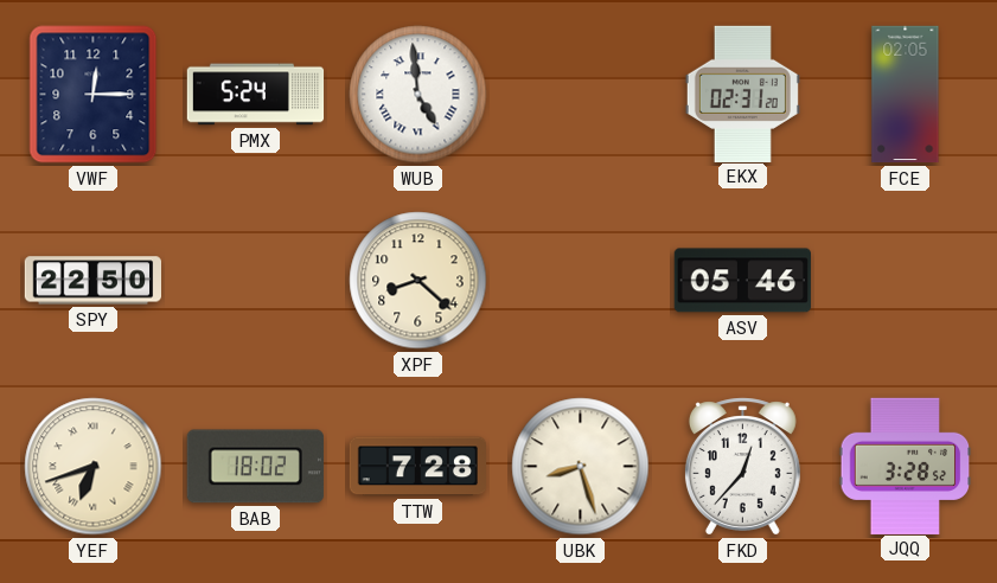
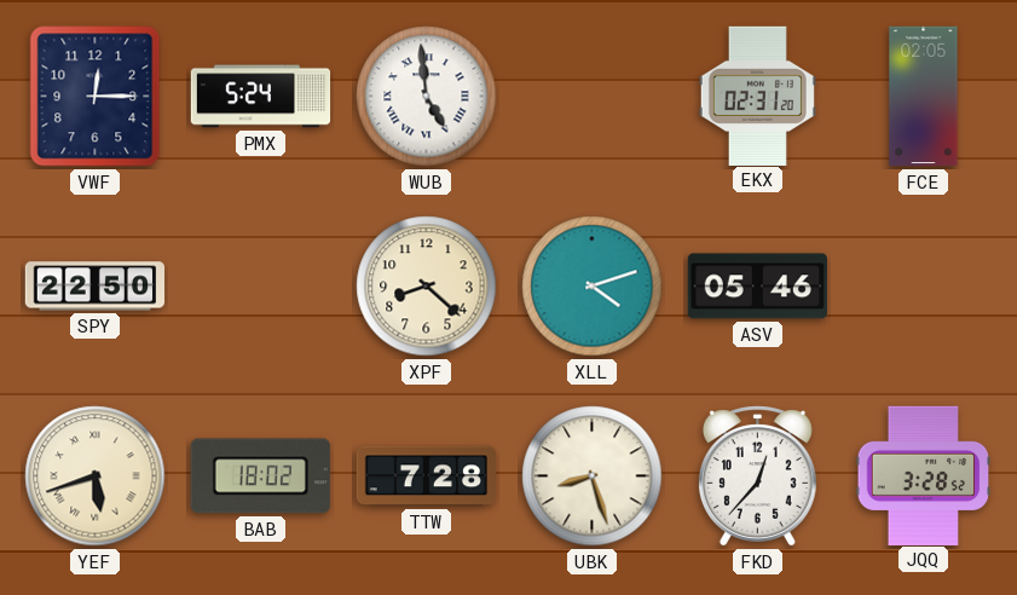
XLL: none -> 4:12
YEF: 6:42 -> 5:42
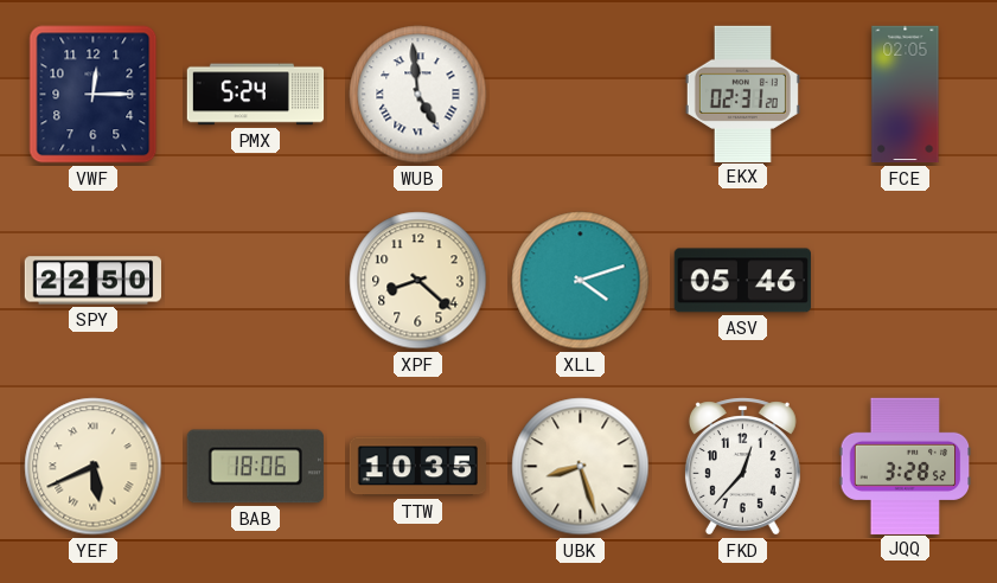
YEF: 5:42 -> 5:41
BAB: 18:02 -> 18:06
TTW: 7:28 -> 10:35
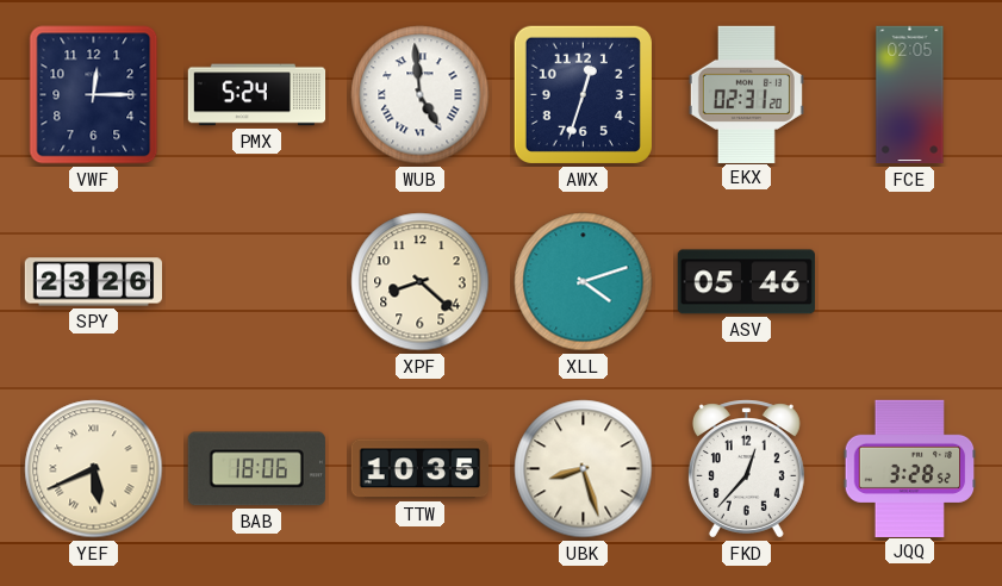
AWX: none -> 12:33
SPY: 22:50 -> 23:26
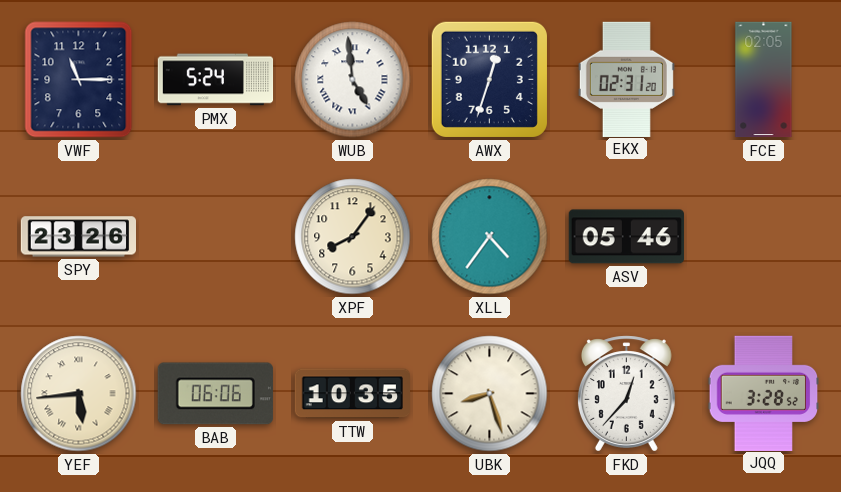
VWF: 12:15 -> 11:15
XPF: 8:22 -> 8:06
XLL: 4:12 -> 4:36
YEF: 5:41 -> 5:44
BAB: 18:06 -> 06:06
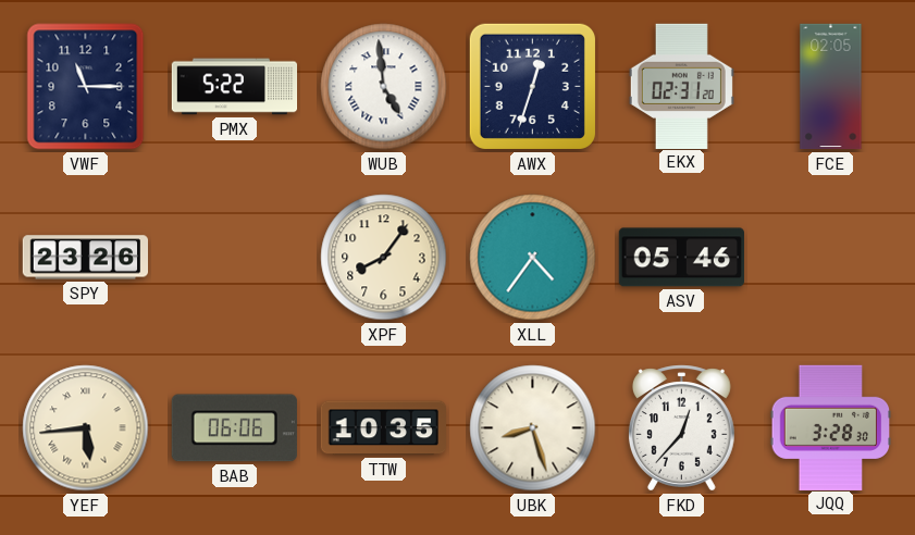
PMX: 5:24 -> 5:22
JQQ: 3:28:52 -> 3:28:30
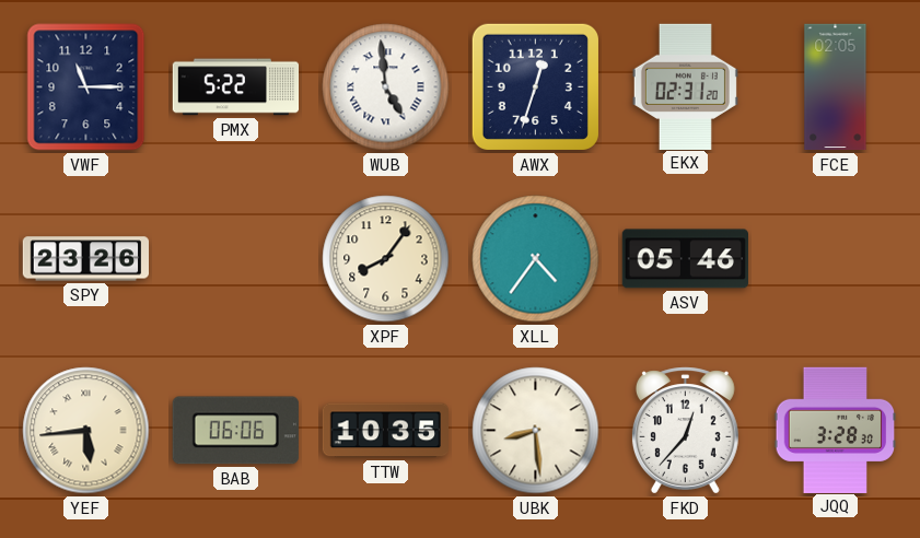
UBK: 8:27 -> 8:29
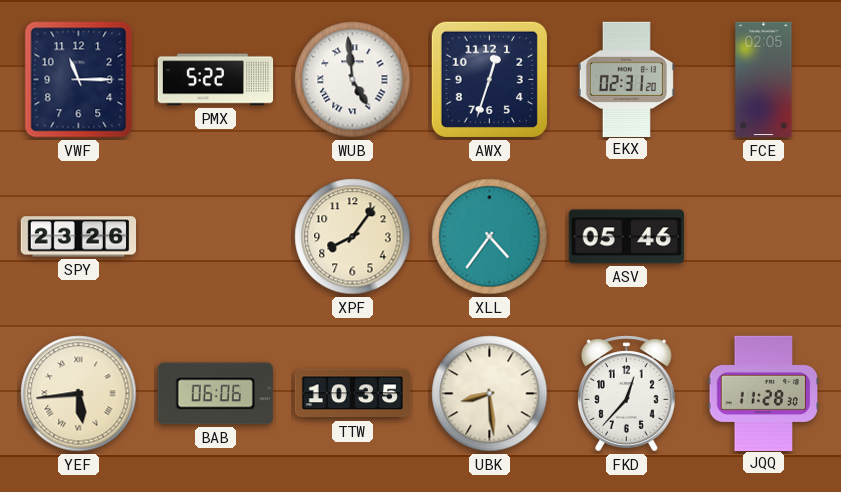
JQQ: 3:28 -> 11:28
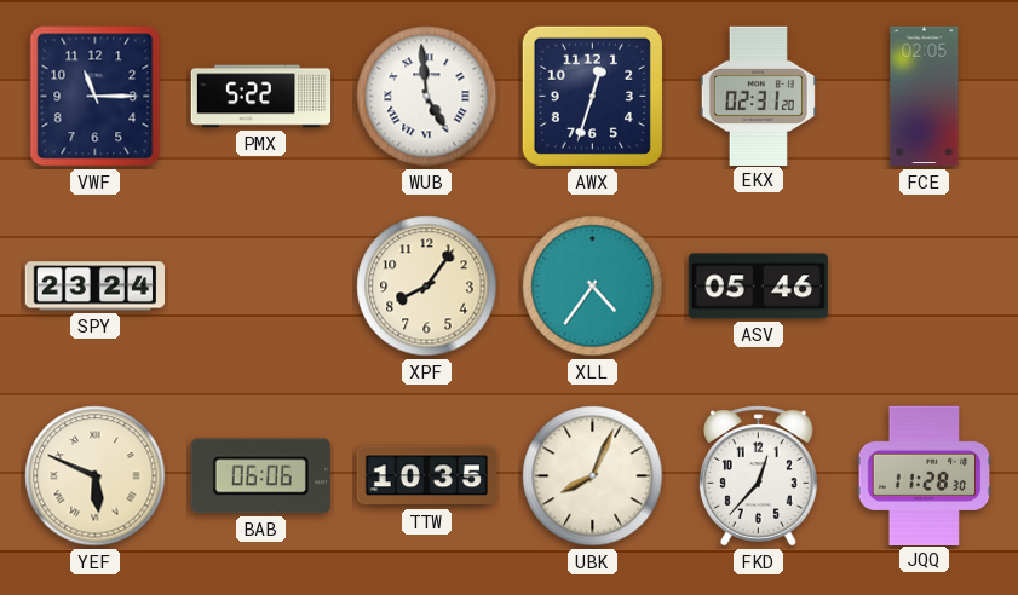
SPY: 23:26 -> 23:24
YEF: 5:44 -> 5:49
UBK: 8:29 -> 8:04
